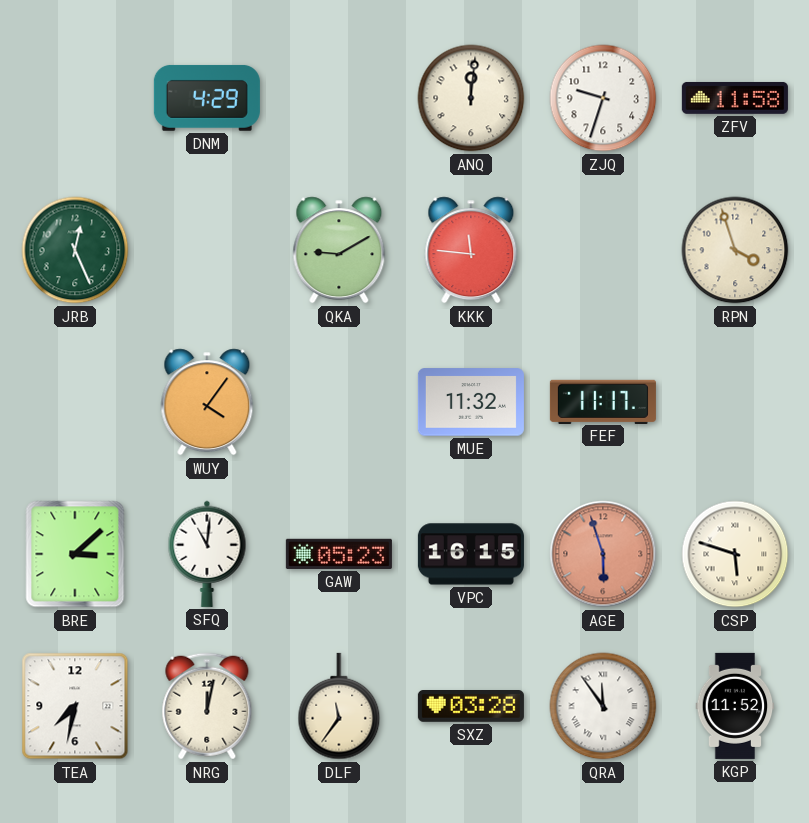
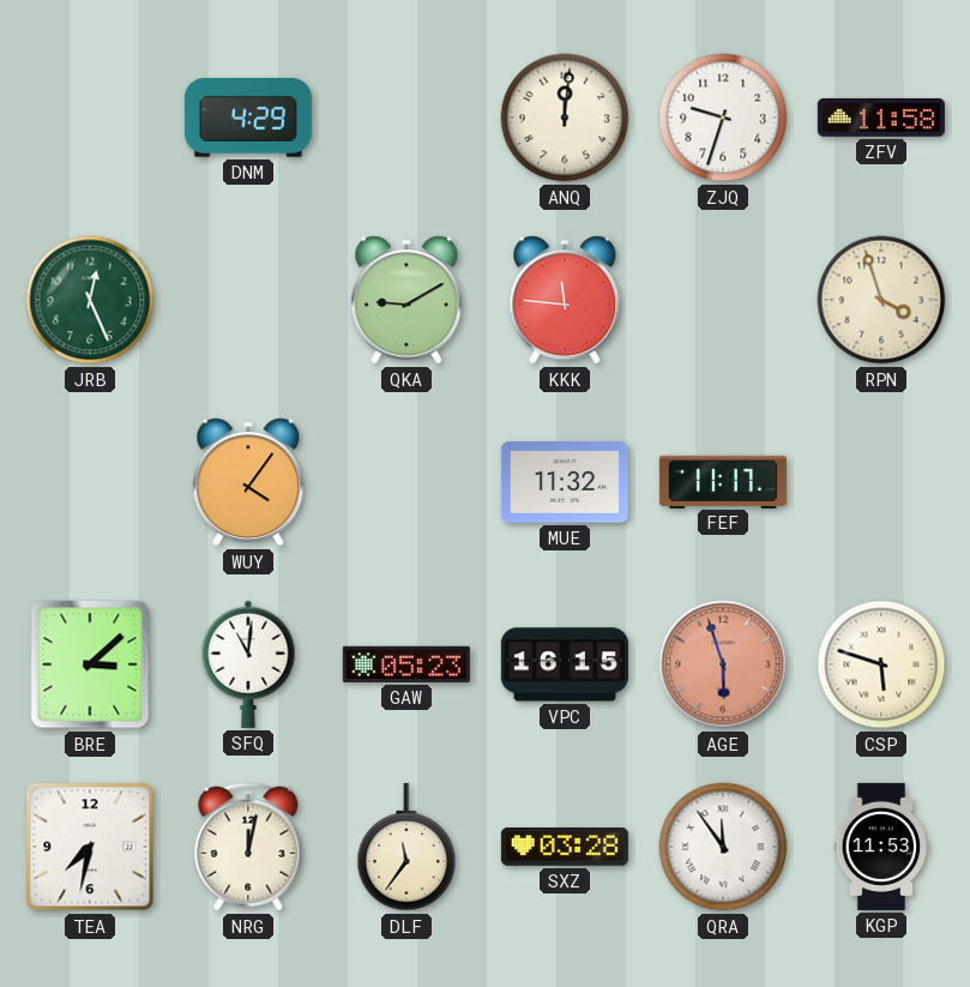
KGP: 11:52 -> 11:53
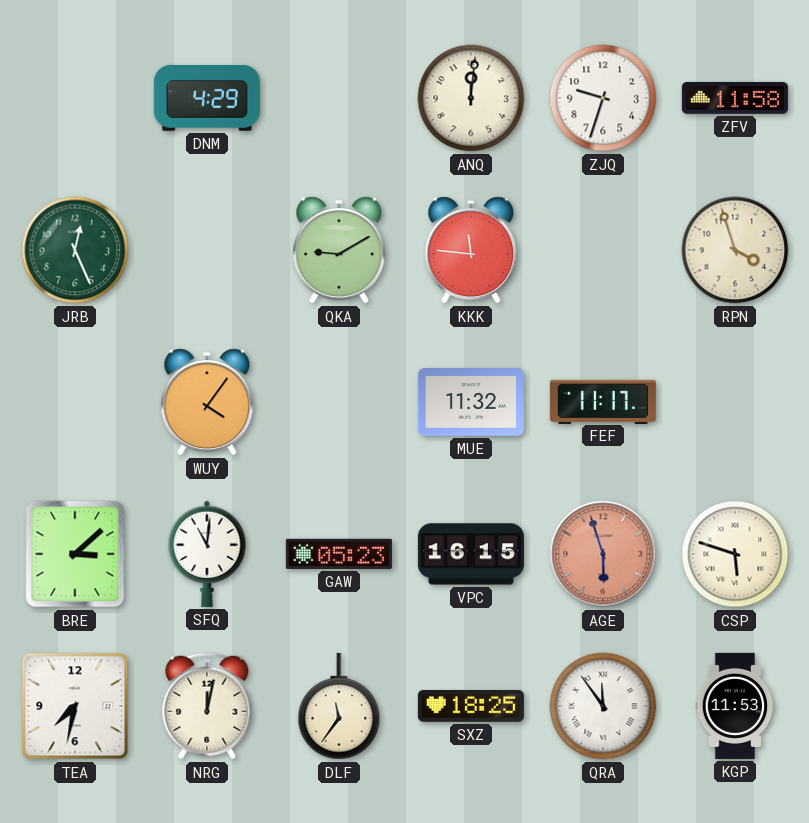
SXZ: 03:28 -> 18:25
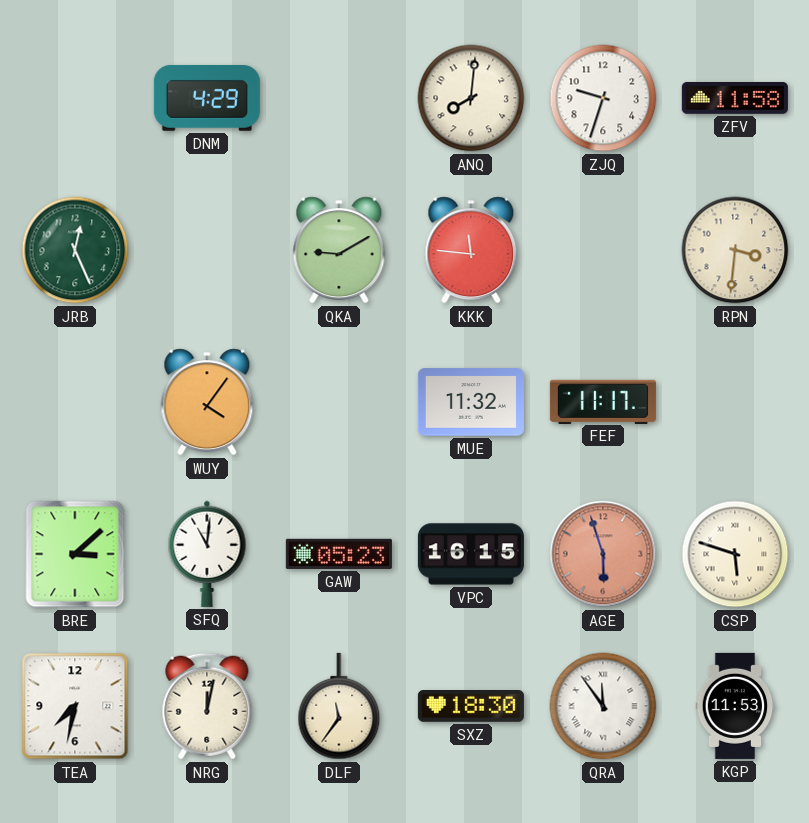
ANQ: 12:01 -> 8:01
RPN: 3:57 -> 3:31
SXZ: 18:25 -> 18:30
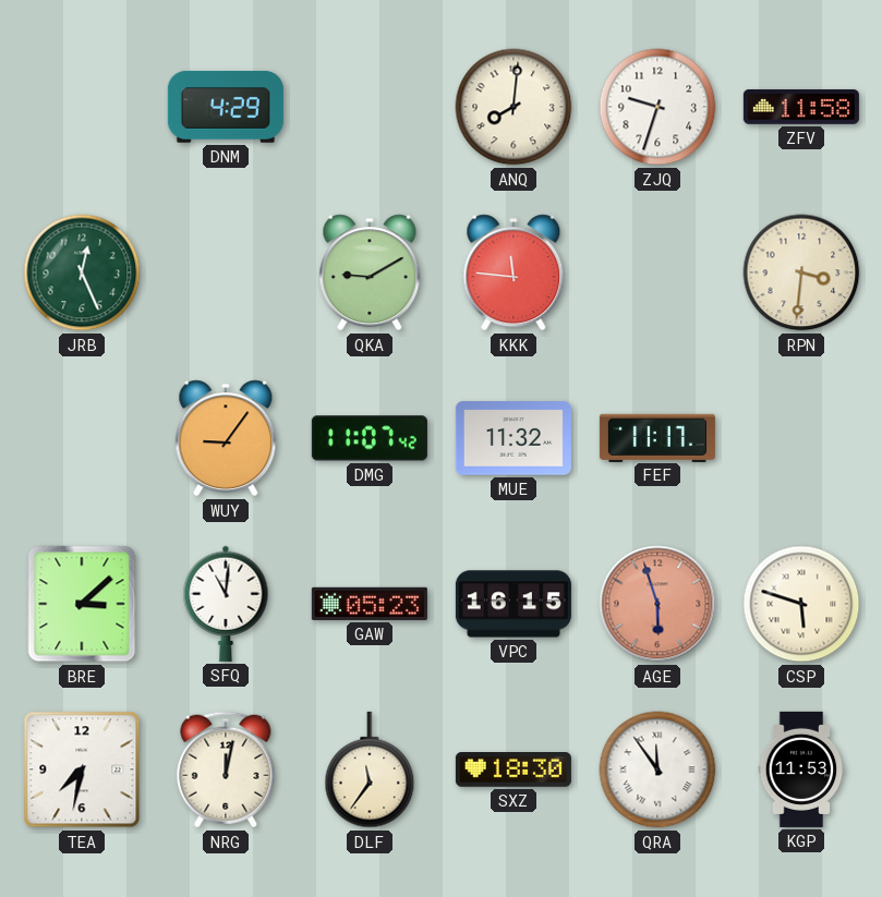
WUY: 4:06 -> 9:06
DMG: none -> 11:07
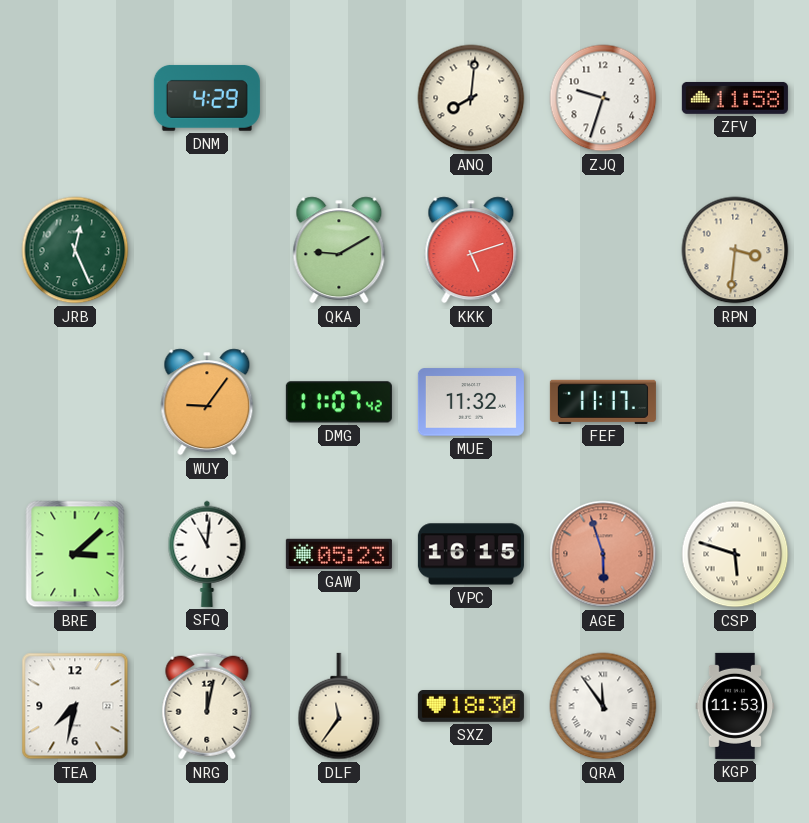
KKK: 11:46 -> 5:12
